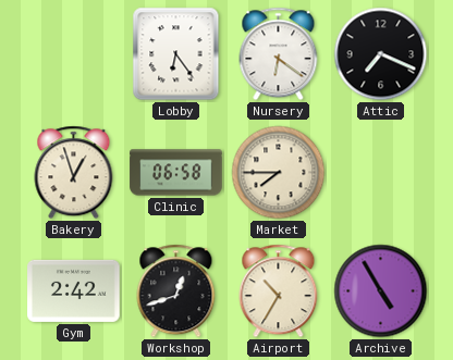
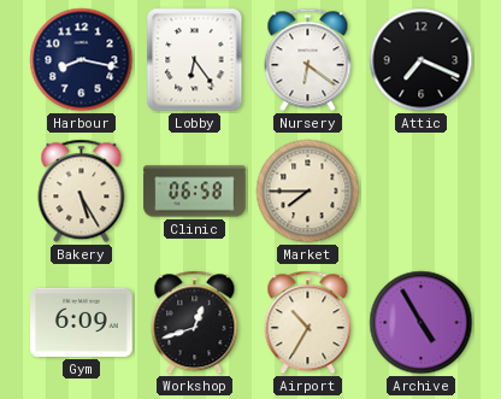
Harbour: none -> 8:17
Bakery: 12:57 -> 5:25
Gym: 2:42 -> 6:09
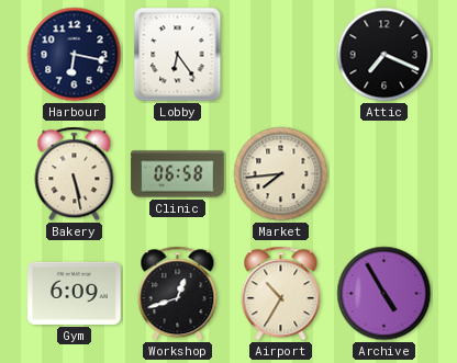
Harbour: 8:17 -> 6:17
Nursery: 6:21 -> none
Bakery: 5:25 -> 5:28
Market: 7:45 -> 7:44
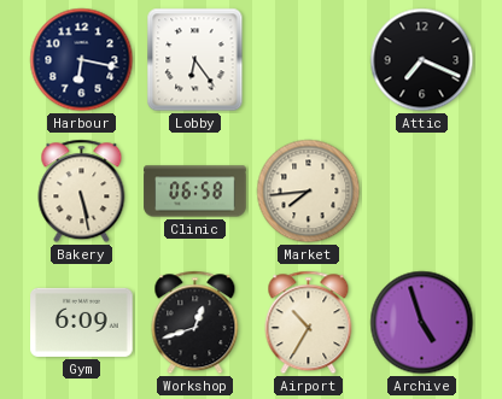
Archive: 4:55 -> 4:57
